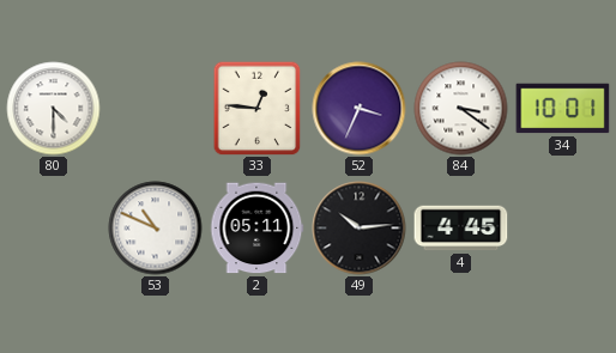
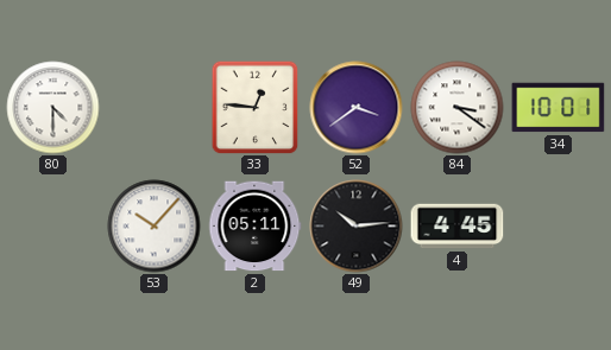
52: 3:34 -> 3:39
53: 10:49 -> 10:07
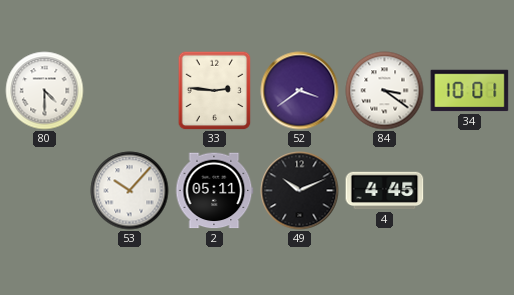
33: 12:46 -> 2:46
49: 10:14 -> 10:11
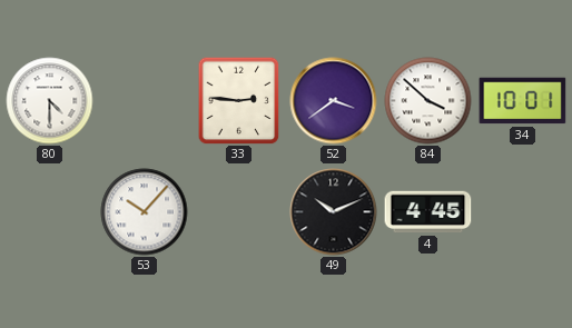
84: 3:21 -> 3:52
2: 05:11 -> none
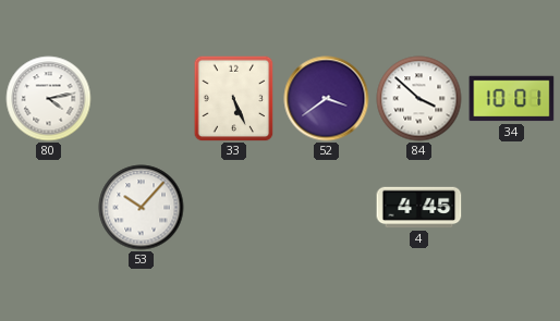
80: 4:30 -> 4:13
33: 2:46 -> 5:26
49: 10:11 -> none
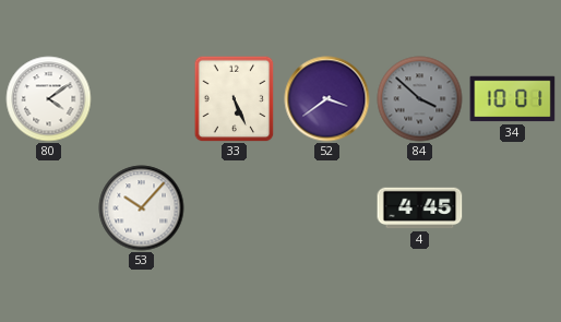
80: 4:13 -> 4:09
84 dial: white -> grey
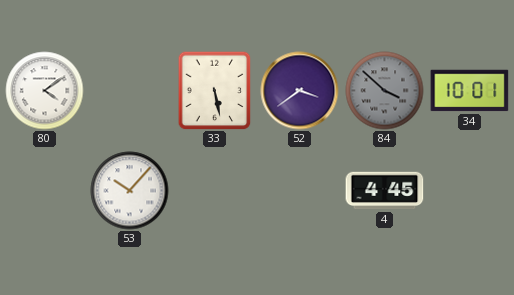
33: 5:26 -> 5:28
